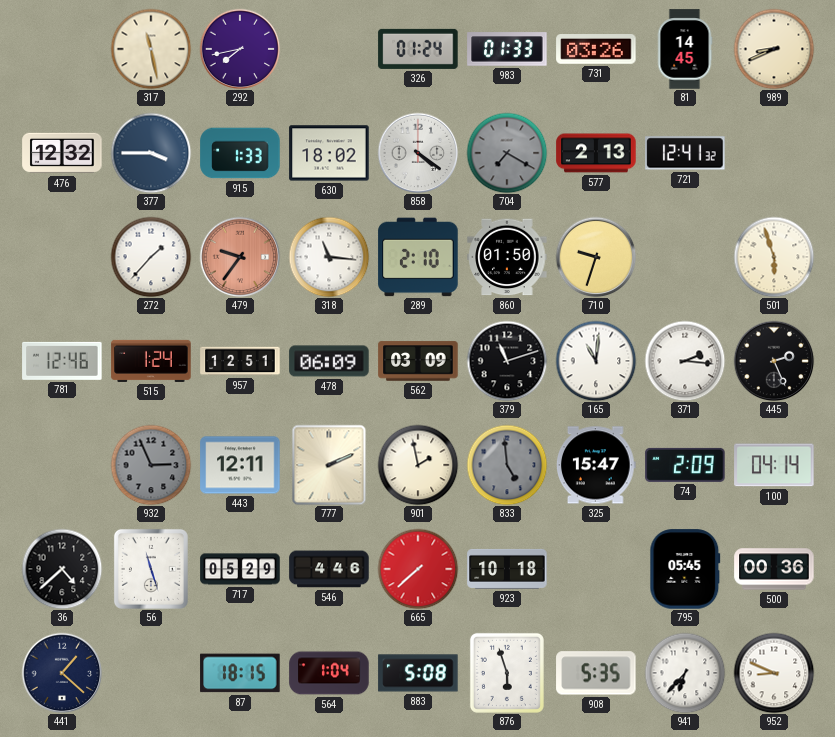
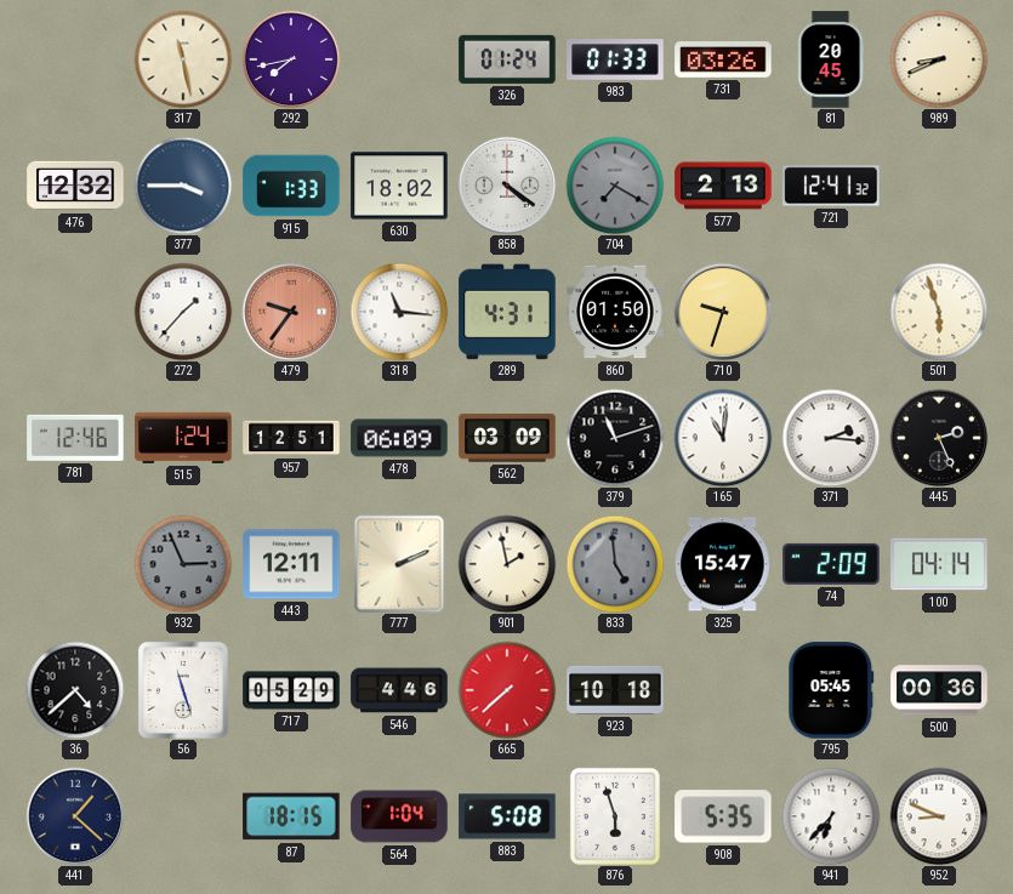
81: 14:45 -> 20:45
289: 2:10 -> 4:31
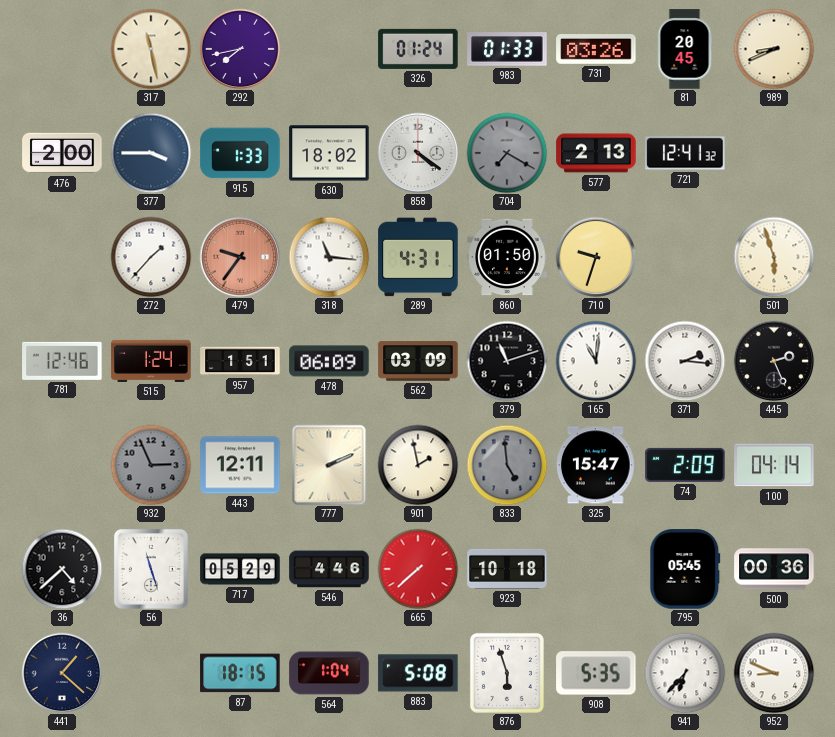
476: 12:32 -> 2:00
957: 12:51 -> 1:51
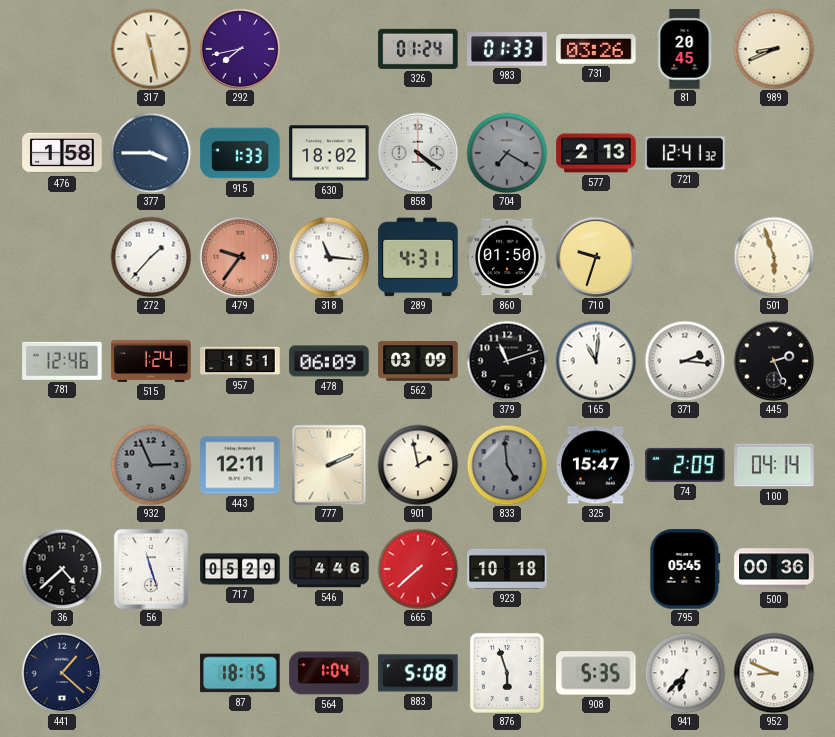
476: 2:00 -> 1:58
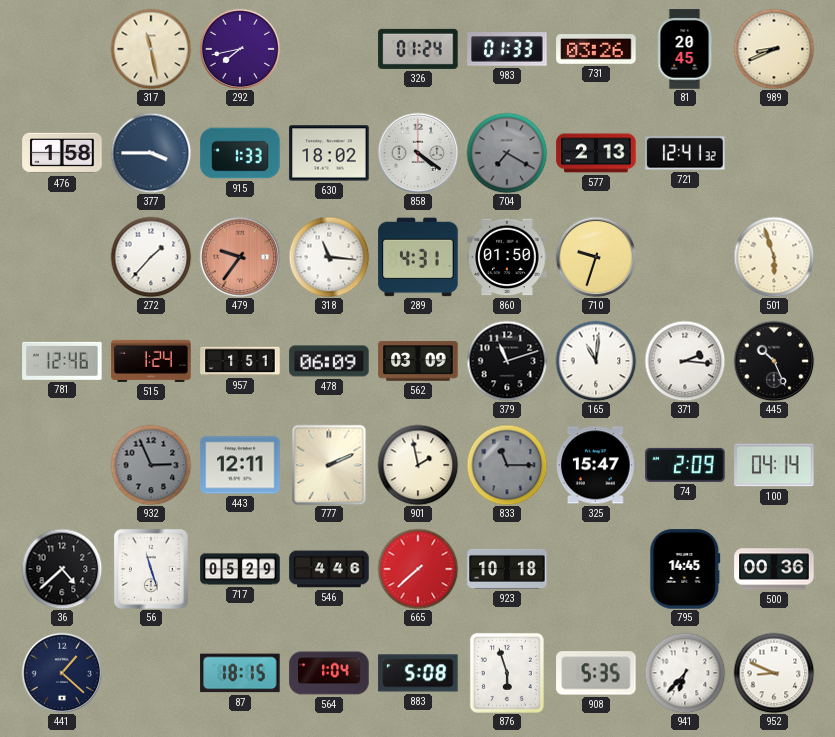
445: 2:26 -> 10:26
833: 4:59 -> 11:15
795: 05:45 -> 14:45
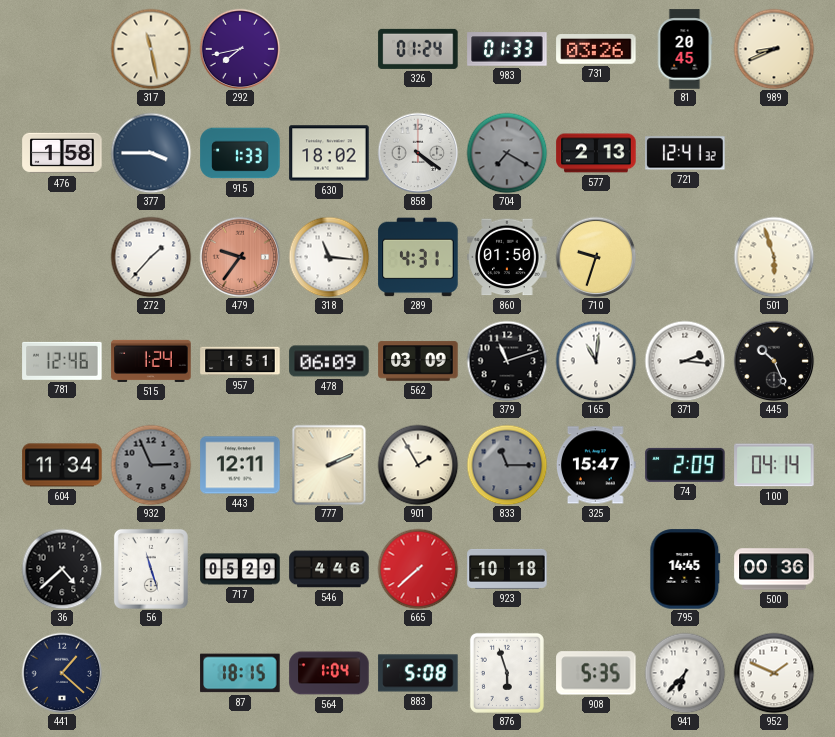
604: none -> 11:34
901: 1:58 -> 1:55
952: 8:49 -> 1:49
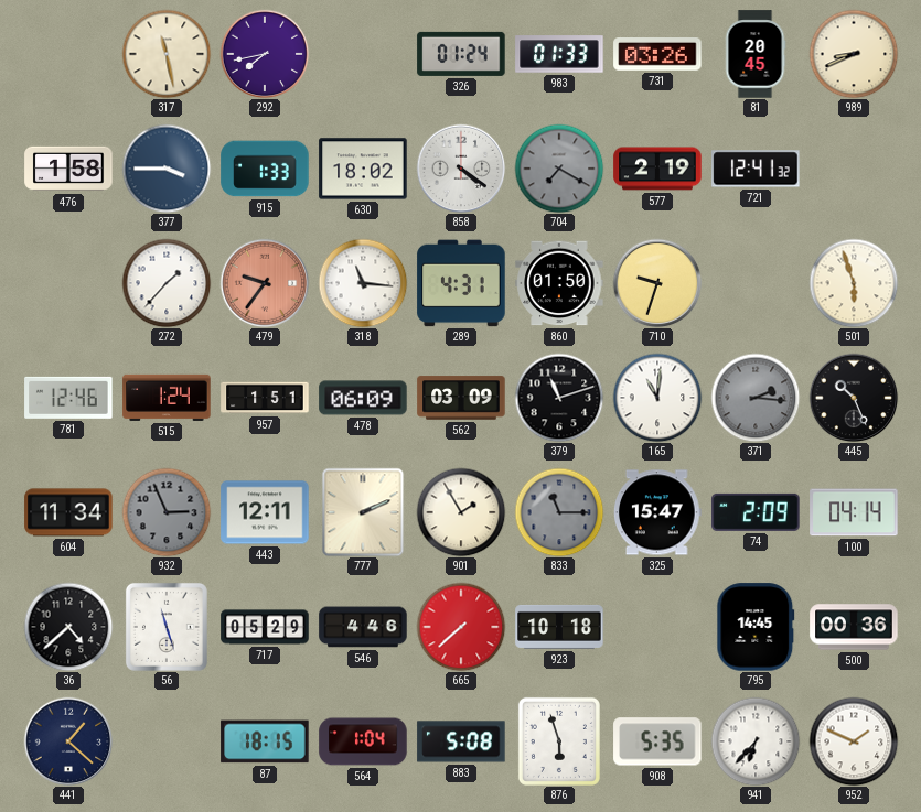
577: 2:13 -> 2:19
371 dial: white -> grey
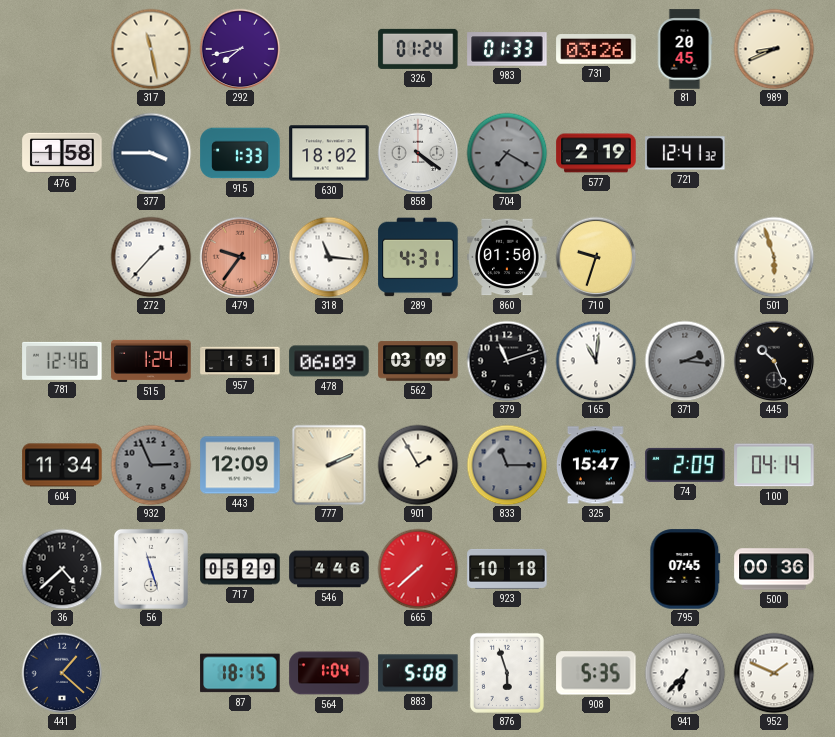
443: 12:11 -> 12:09
795: 14:45 -> 07:45
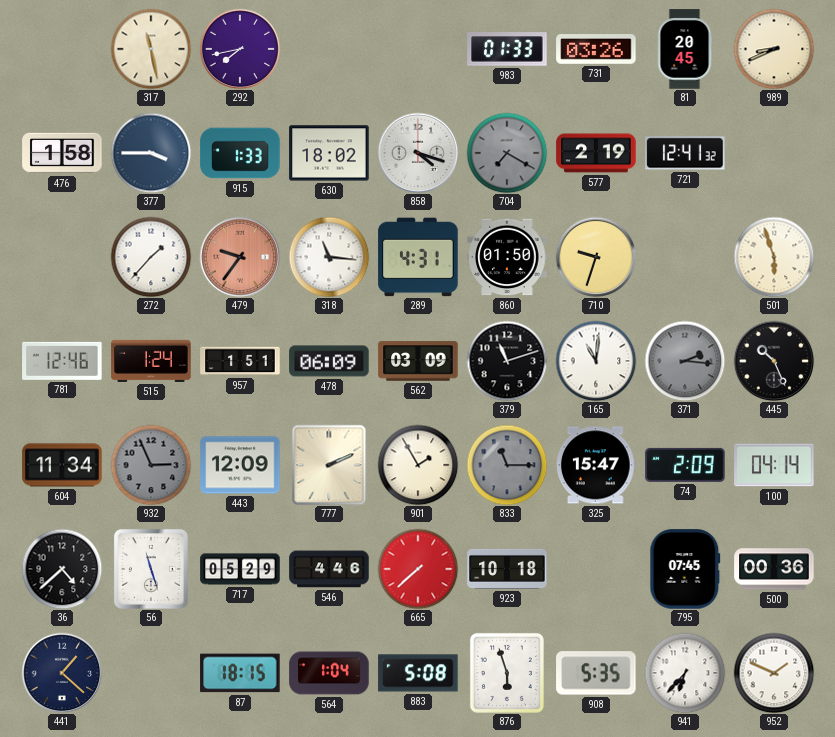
326: 01:24 -> none
858: 4:21 -> 4:18
